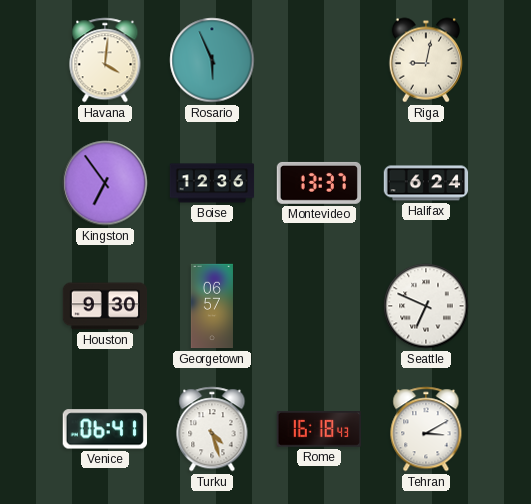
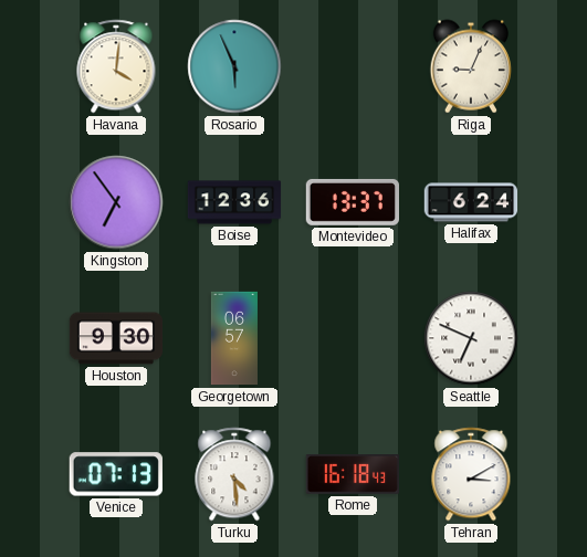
Riga: 9:02 -> 9:04
Venice: 06:41 -> 07:13
Turku: 4:27 -> 4:29
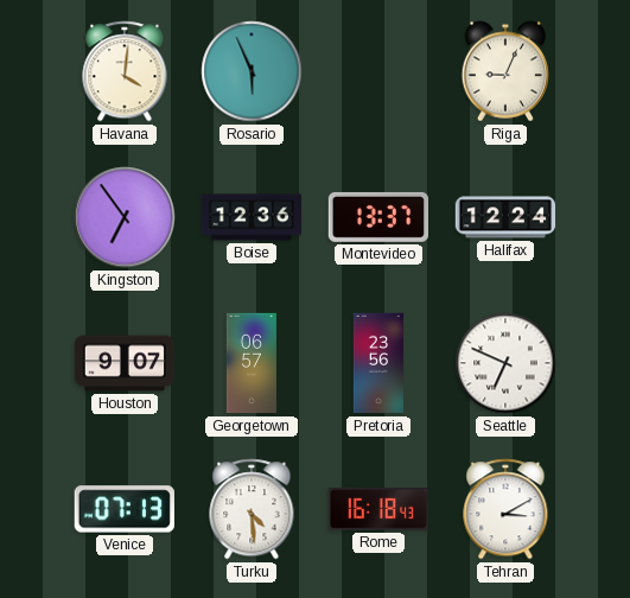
Halifax: 6:24 -> 12:24
Houston: 9:30 -> 9:07
Pretoria: none -> 23:56
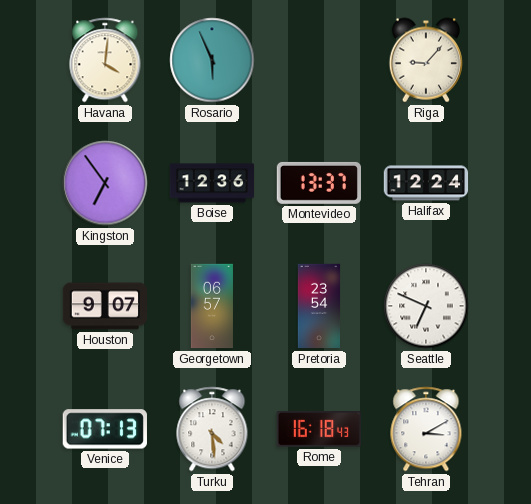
Riga: 9:04 -> 9:07
Pretoria: 23:56 -> 23:54
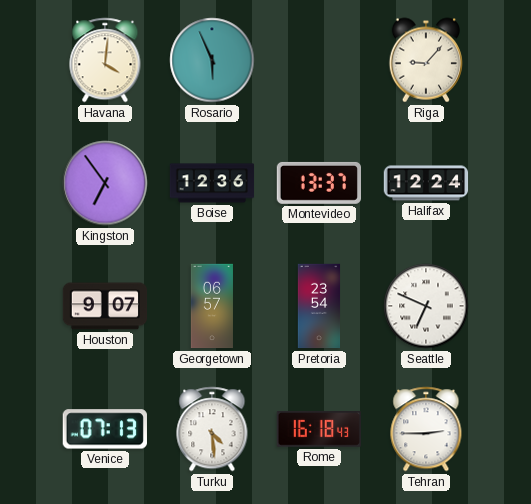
Tehran: 3:10 -> 2:45
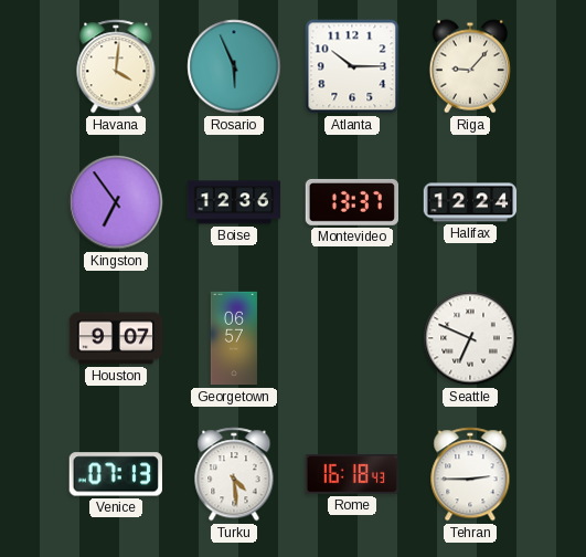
Atlanta: none -> 10:15
Pretoria: 23:54 -> none
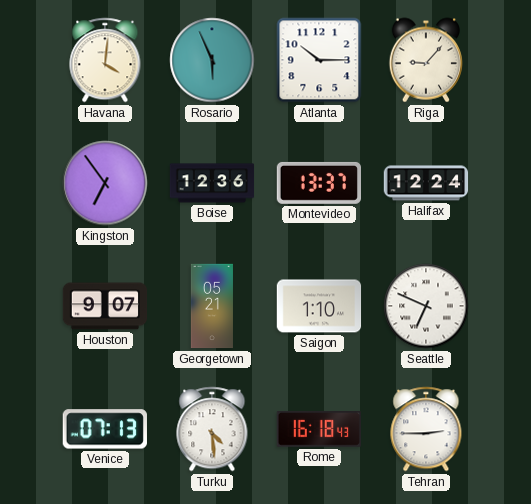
Georgetown: 06:57 -> 05:21
Saigon: none -> 1:10
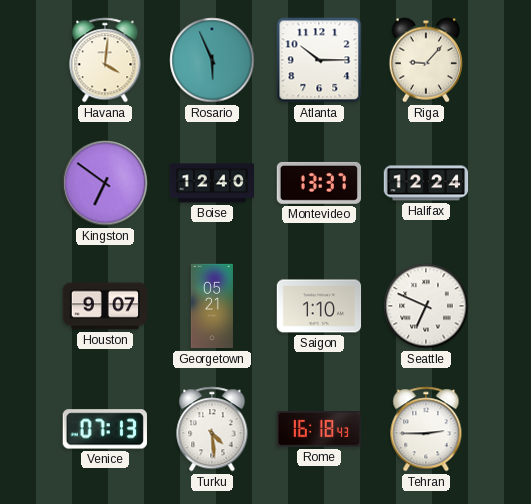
Kingston: 6:54 -> 6:51
Boise: 12:36 -> 12:40
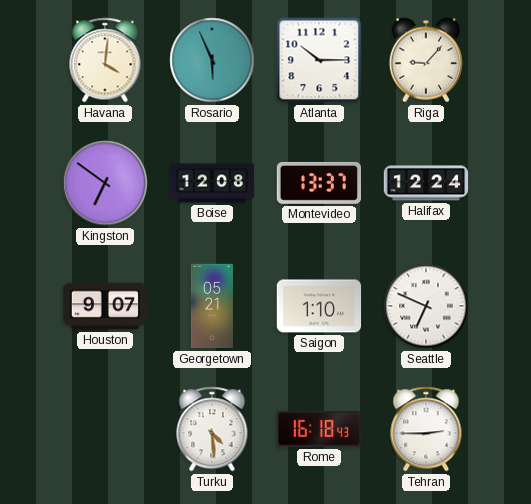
Boise: 12:40 -> 12:08
Venice: 07:13 -> none
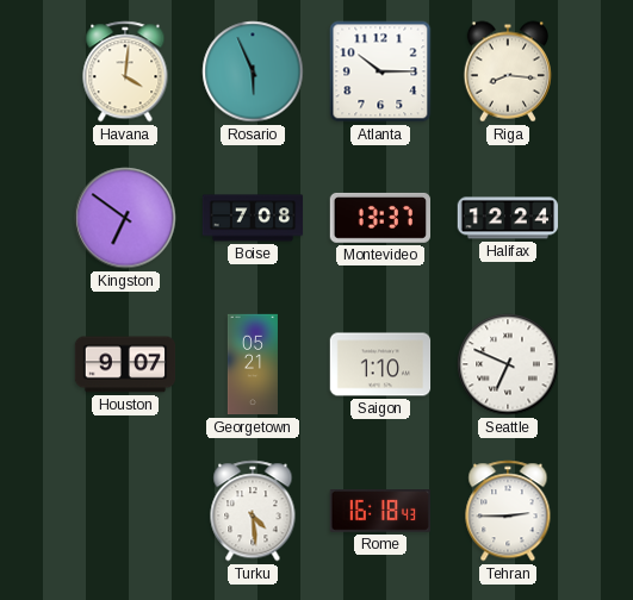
Riga: 9:07 -> 8:16
Boise: 12:08 -> 7:08
